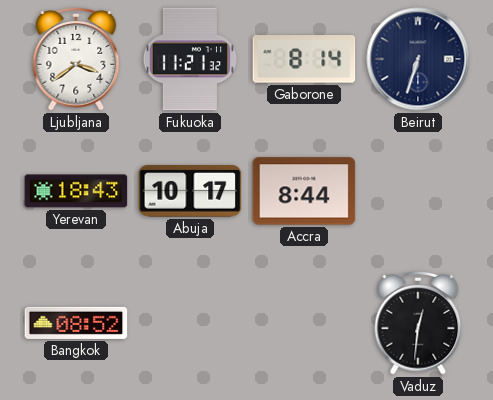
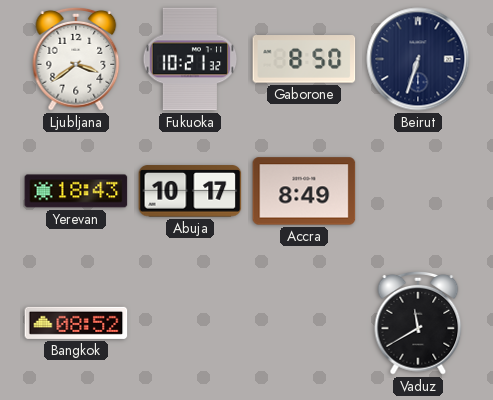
Fukuoka: 11:21 -> 10:21
Gaborone: 8:14 -> 8:50
Accra: 8:44 -> 8:49
Vaduz: 12:31 -> 11:40
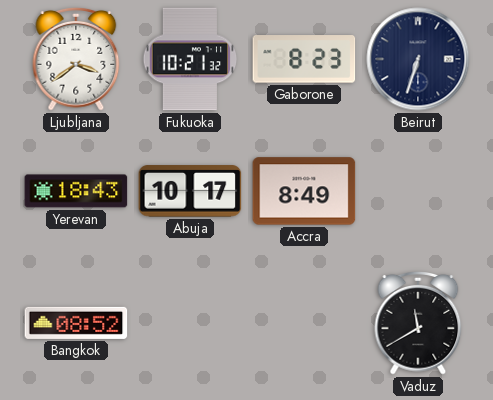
Gaborone: 8:50 -> 8:23
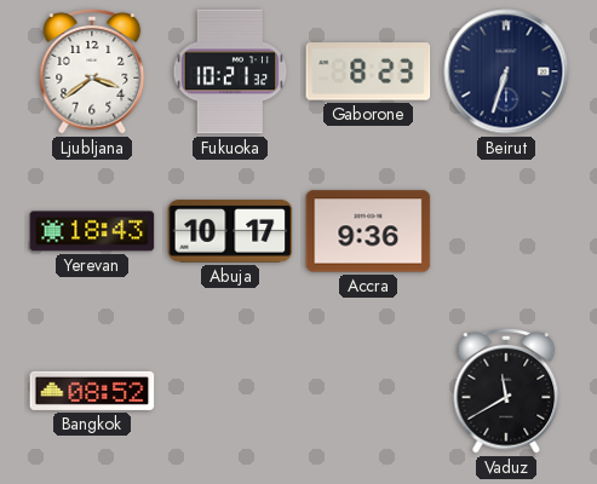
Accra: 8:49 -> 9:36
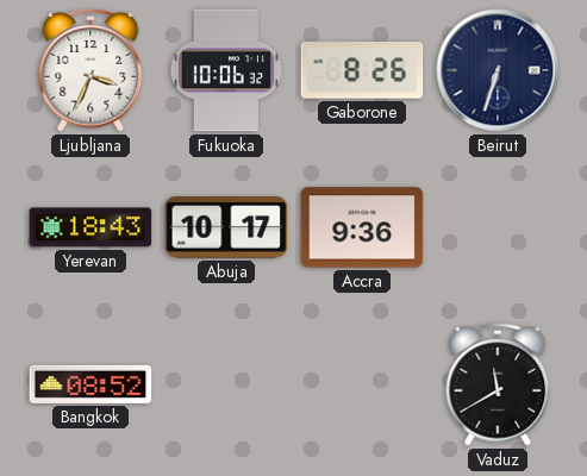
Ljubljana: 3:39 -> 3:34
Fukuoka: 10:21 -> 10:06
Gaborone: 8:23 -> 8:26
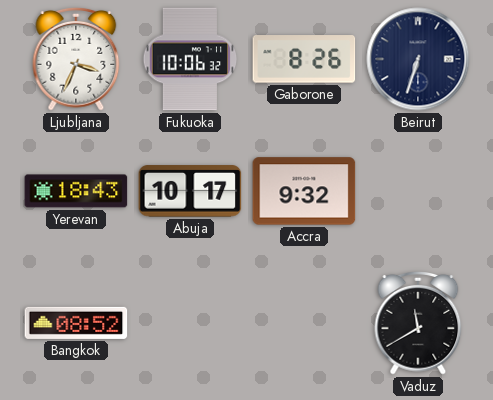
Accra: 9:36 -> 9:32
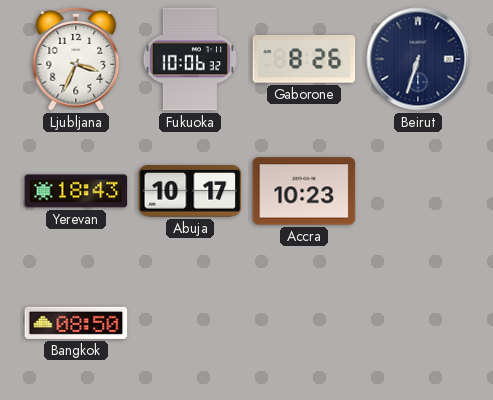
Accra: 9:32 -> 10:23
Bangkok: 08:52 -> 08:50
Vaduz: 11:40 -> none
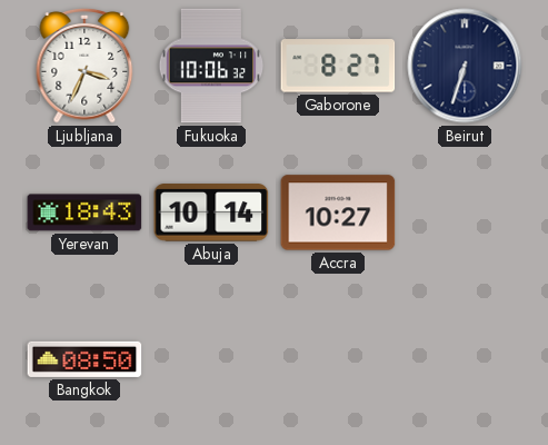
Gaborone: 8:26 -> 8:27
Abuja: 10:17 -> 10:14
Accra: 10:23 -> 10:27
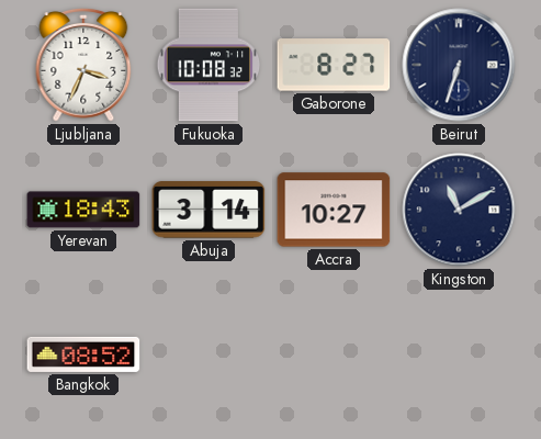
Fukuoka: 10:06 -> 10:08
Abuja: 10:14 -> 3:14
Kingston: none -> 11:10
Bangkok: 08:50 -> 08:52
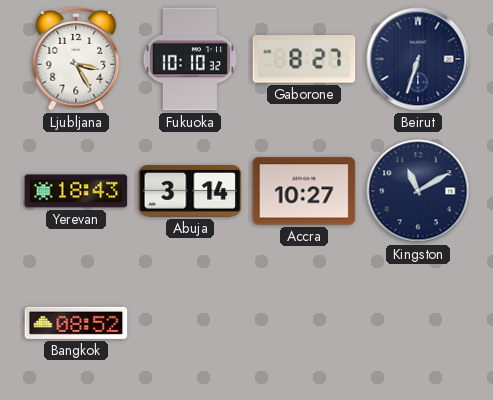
Ljubljana: 3:34 -> 3:25
Fukuoka: 10:08 -> 10:10
